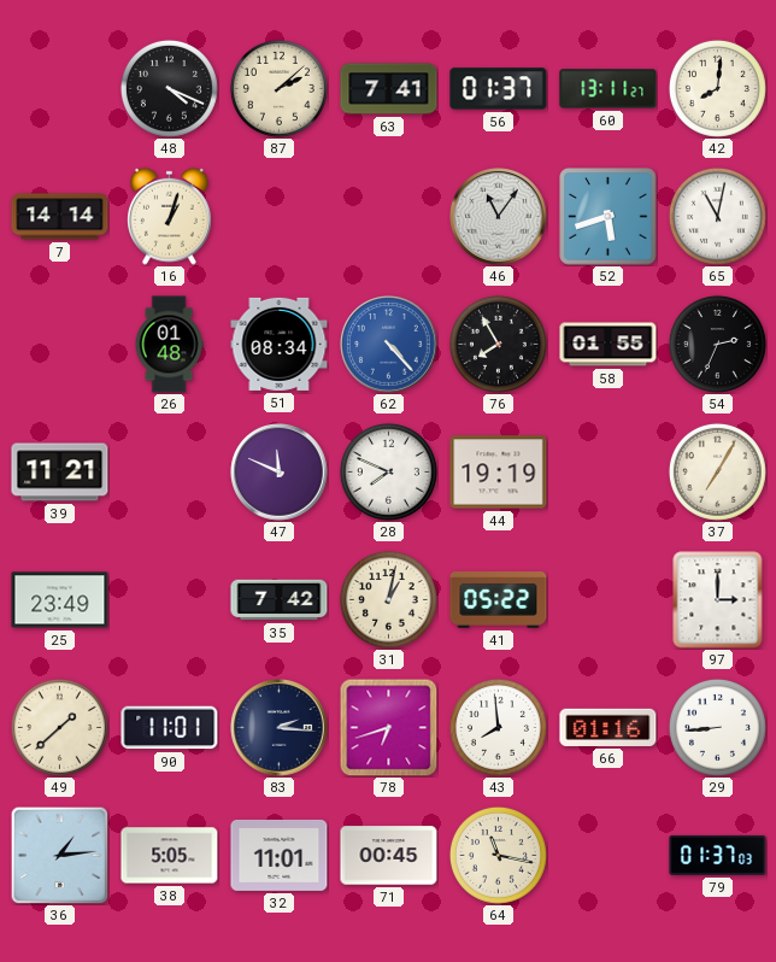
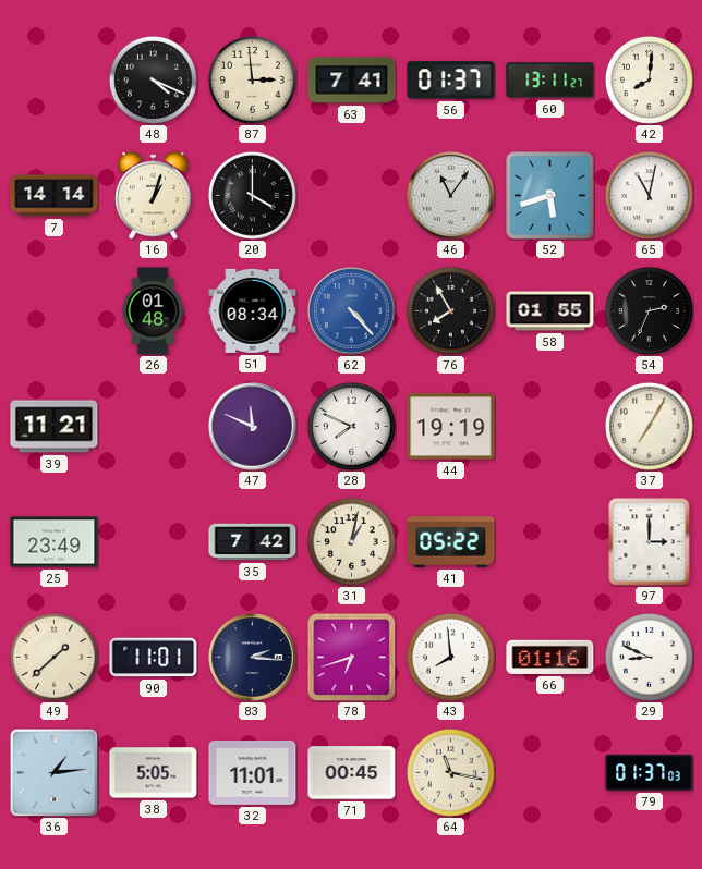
87: 2:08 -> 2:59
20: none -> 4:00
29: 8:44 -> 8:49
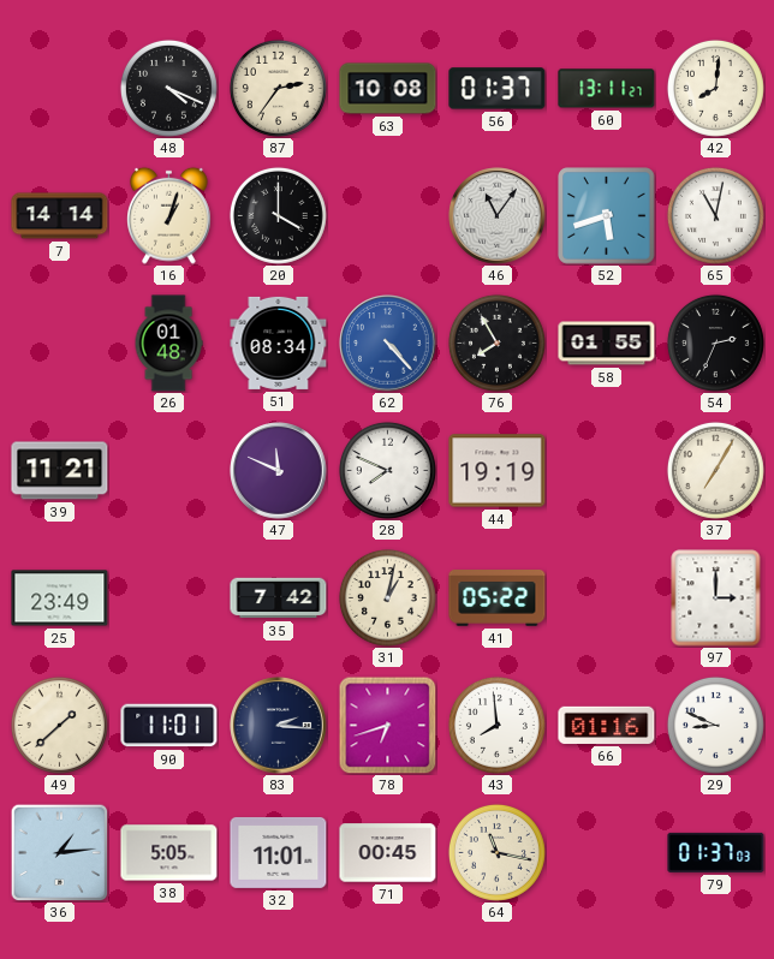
87: 2:59 -> 2:36
63: 7:41 -> 10:08
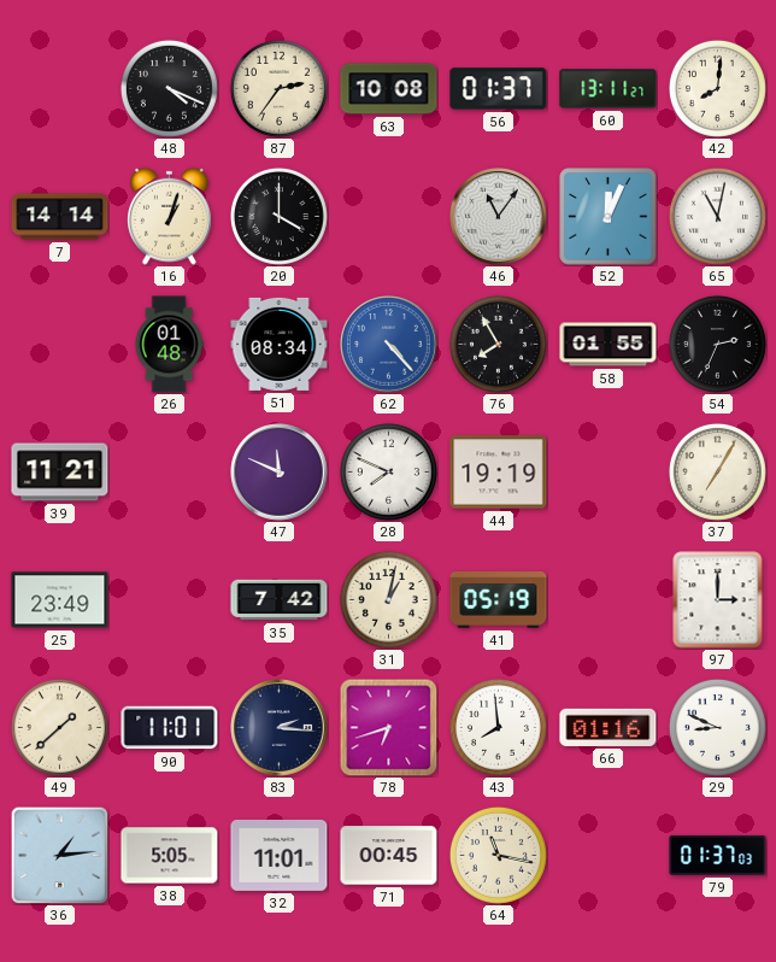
52: 5:42 -> 12:04
41: 05:22 -> 05:19
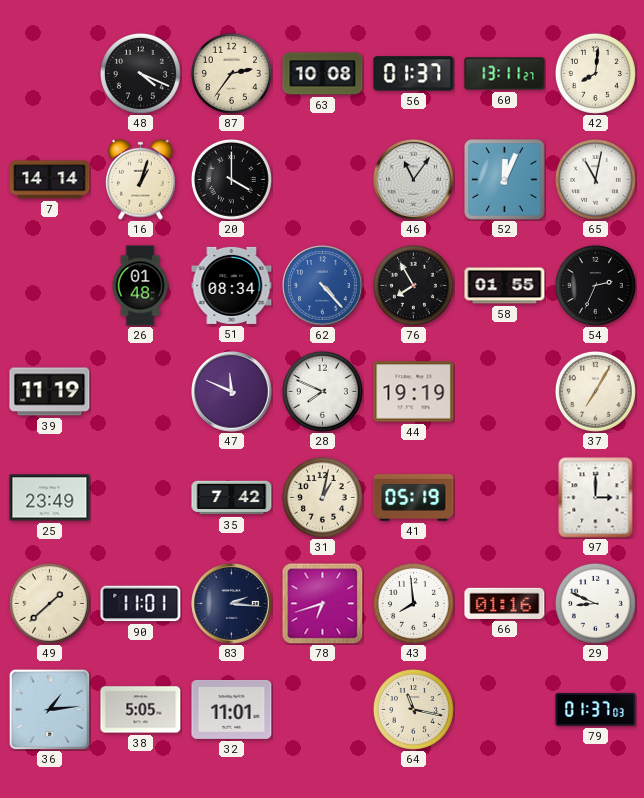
39: 11:21 -> 11:19
71: 00:45 -> none
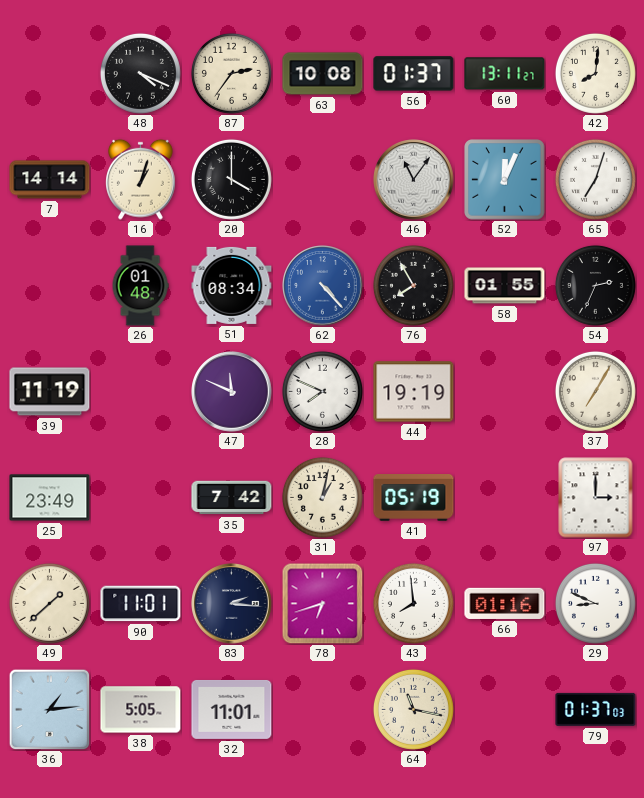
65: 11:02 -> 7:03
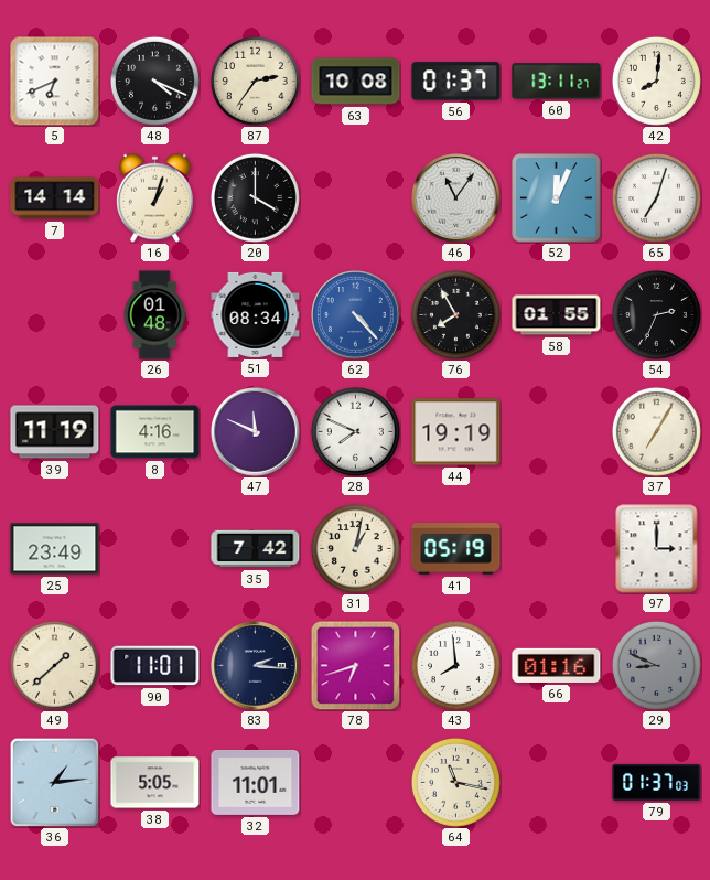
5: none -> 6:41
8: none -> 4:16
29 dial: white -> grey
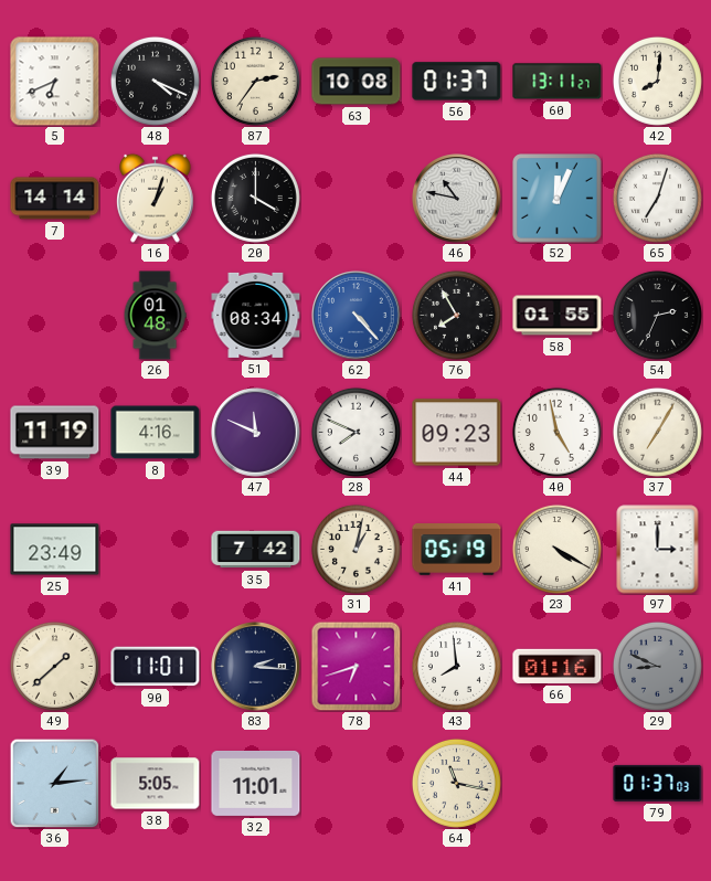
46: 11:06 -> 10:47
44: 19:19 -> 09:23
40: none -> 4:58
23: none -> 4:20
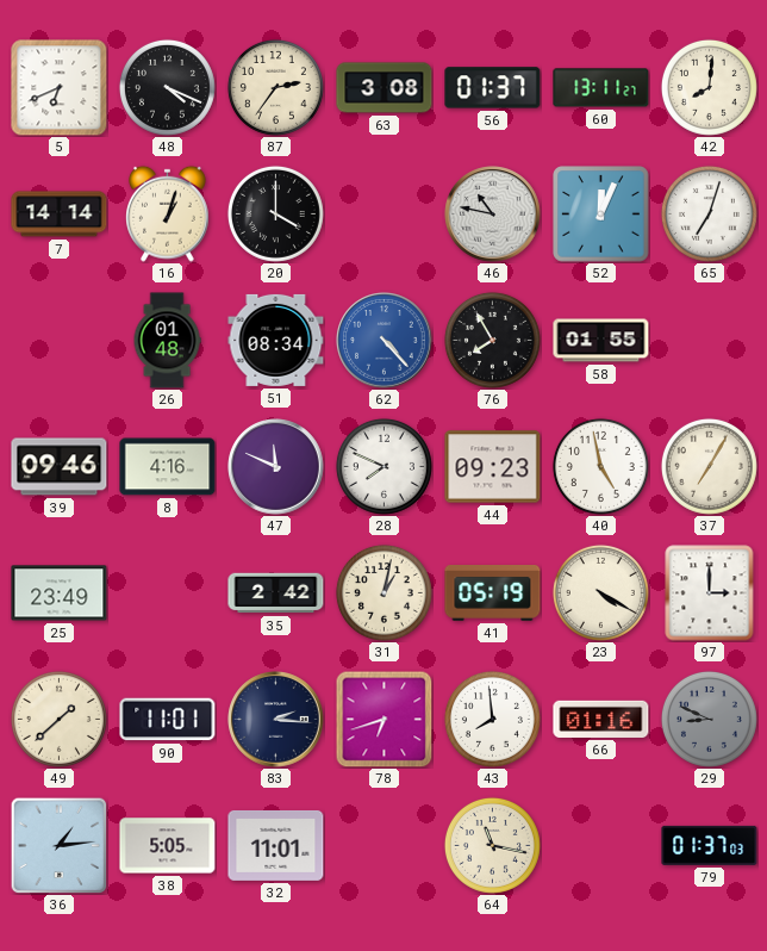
63: 10:08 -> 3:08
54: 2:34 -> none
39: 11:19 -> 09:46
35: 7:42 -> 2:42
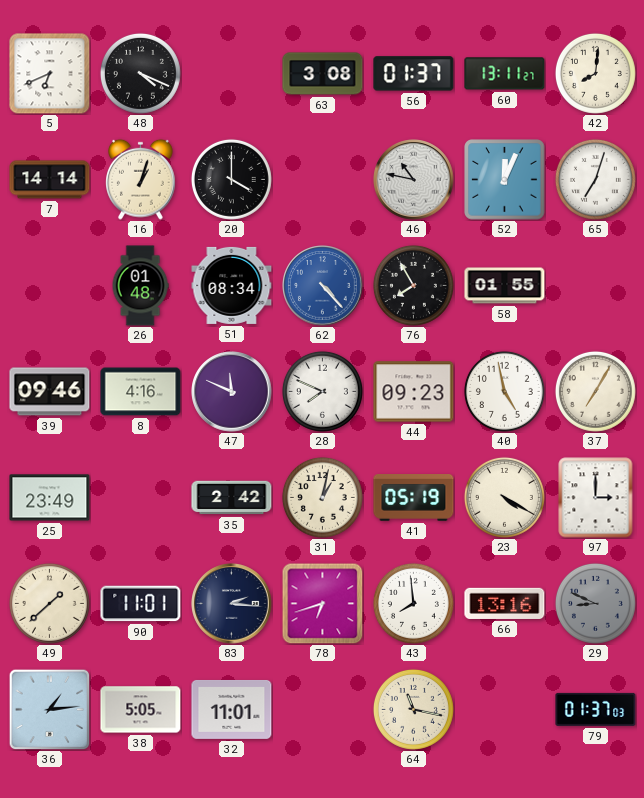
87: 2:36 -> none
66: 01:16 -> 13:16
